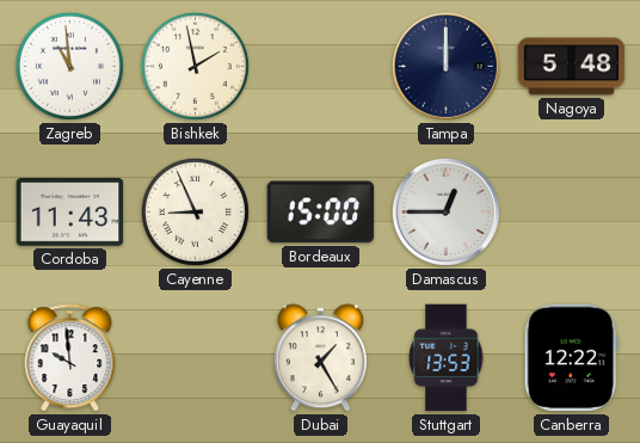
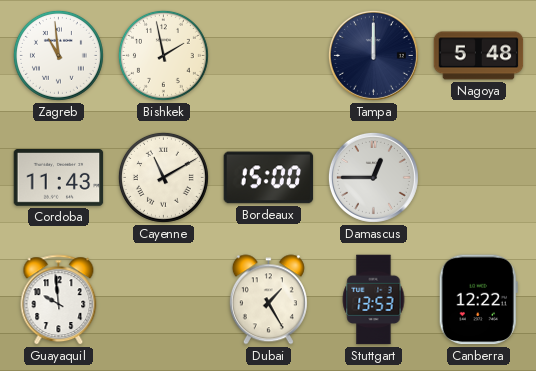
Cayenne: 8:56 -> 11:10
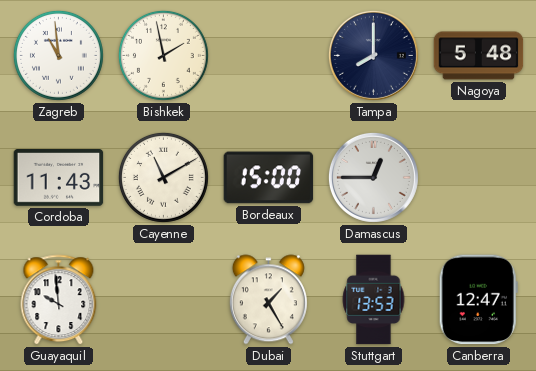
Tampa: 12:00 -> 8:00
Canberra: 12:22 -> 12:47
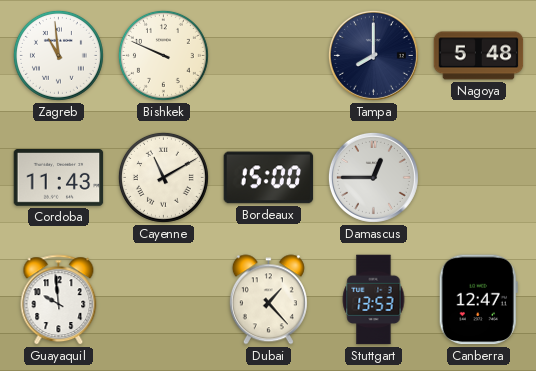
Bishkek: 1:58 -> 9:49
Dubai: 1:25 -> 1:23
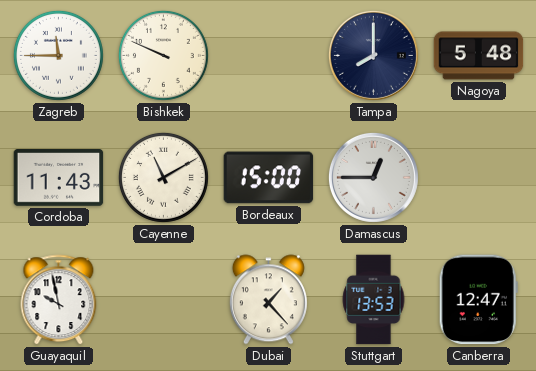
Zagreb: 10:59 -> 11:45
Guayaquil: 9:59 -> 9:58
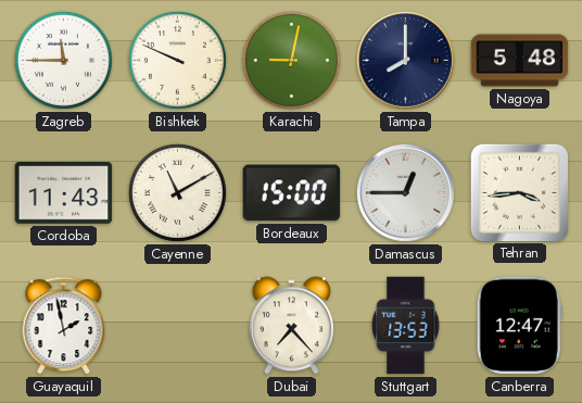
Karachi: none -> 9:02
Tehran: none -> 3:44
Guayaquil: 9:58 -> 1:58
Dubai: 1:23 -> 7:23
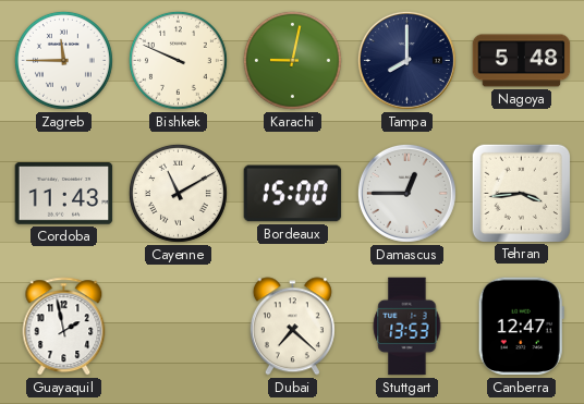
Dubai: 7:23 -> 7:22
